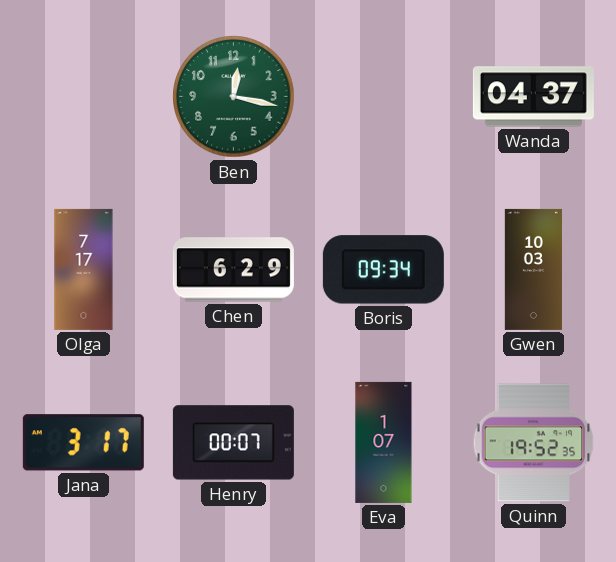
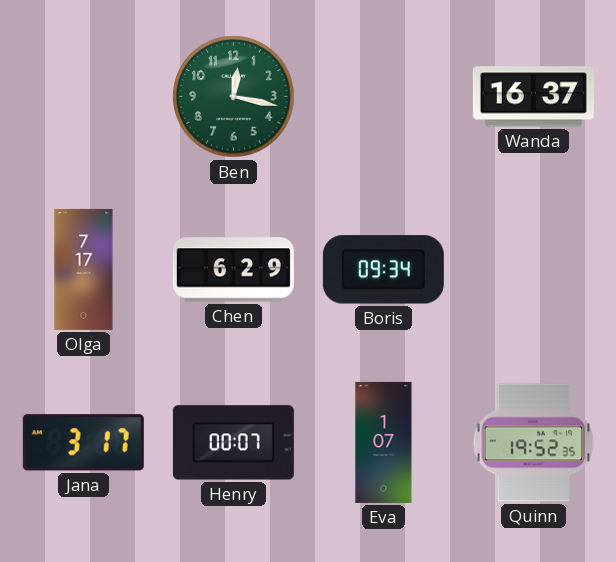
Wanda: 04:37 -> 16:37
Gwen: 10:03 -> none
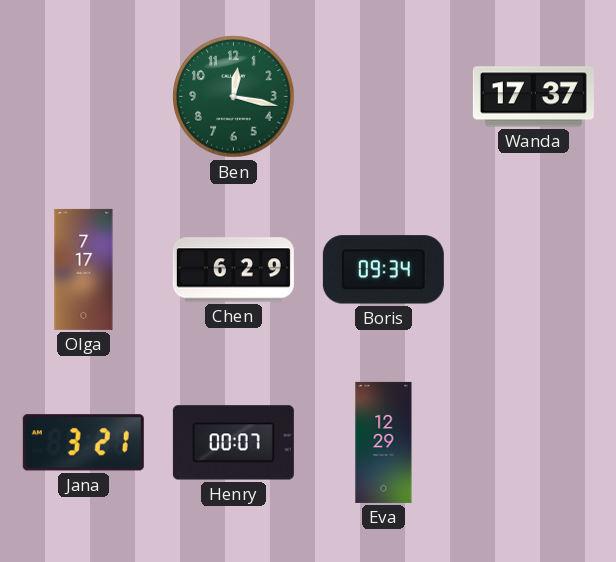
Wanda: 16:37 -> 17:37
Jana: 3:17 -> 3:21
Eva: 1:07 -> 12:29
Quinn: 19:52 -> none
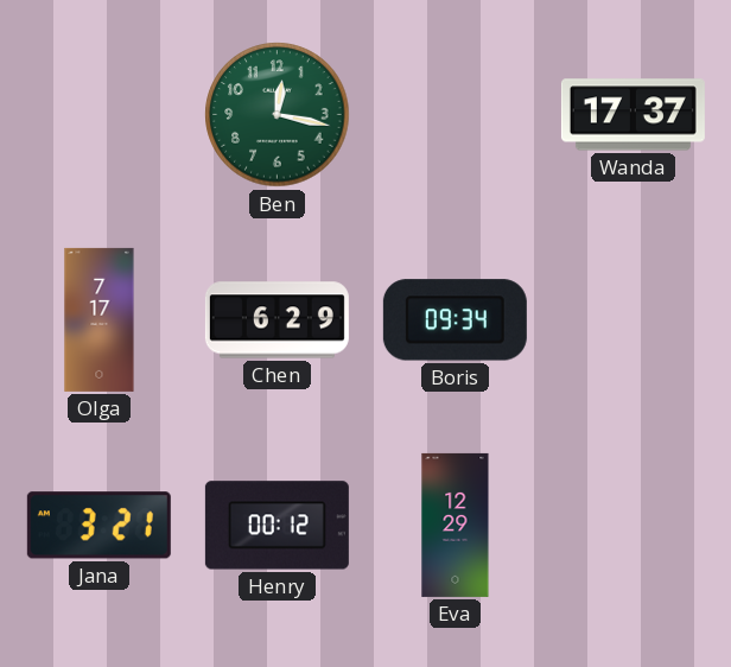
Henry: 00:07 -> 00:12
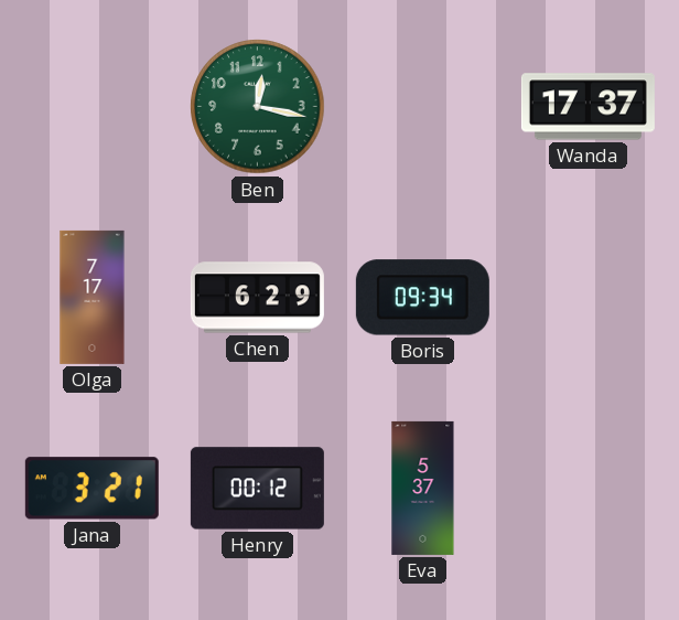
Eva: 12:29 -> 5:37
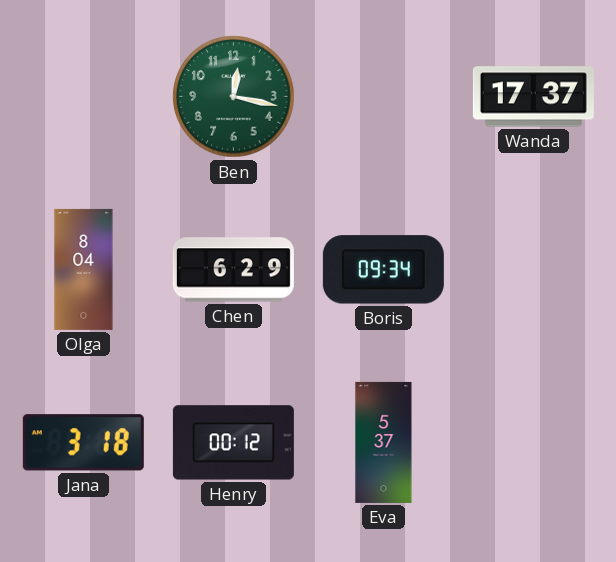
Olga: 7:17 -> 8:04
Jana: 3:21 -> 3:18
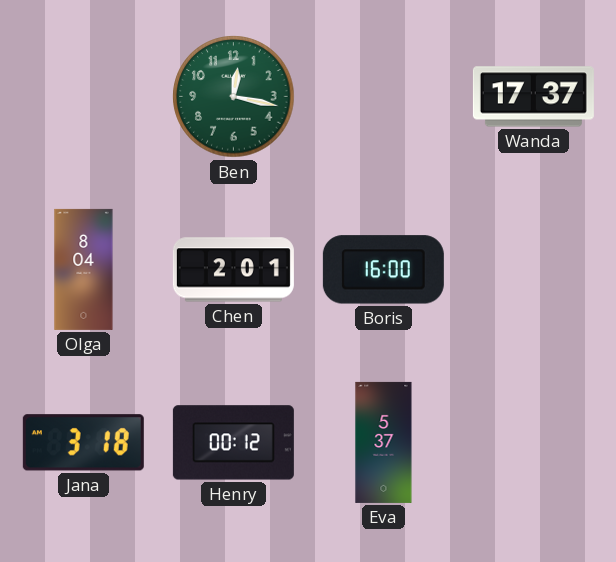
Chen: 6:29 -> 2:01
Boris: 09:34 -> 16:00
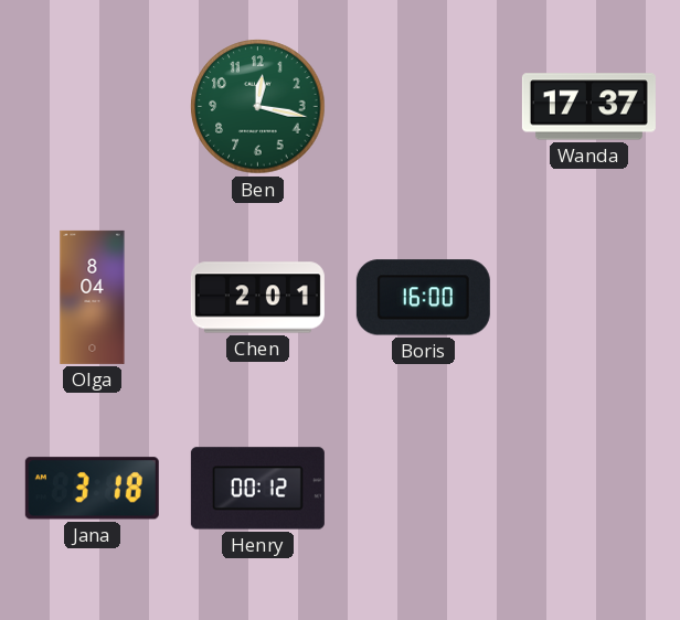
Eva: 5:37 -> none
